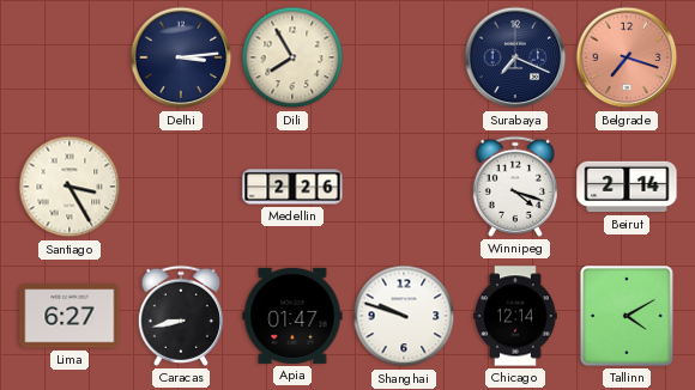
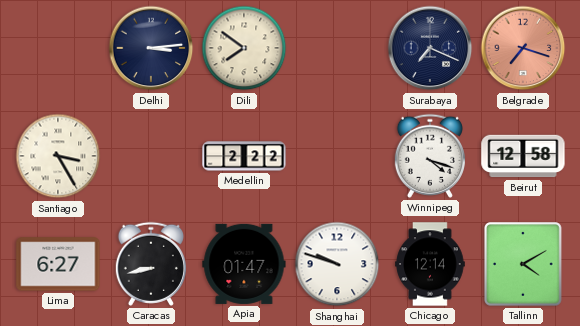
Dili: 7:55 -> 7:51
Medellin: 2:26 -> 2:22
Beirut: 2:14 -> 12:58
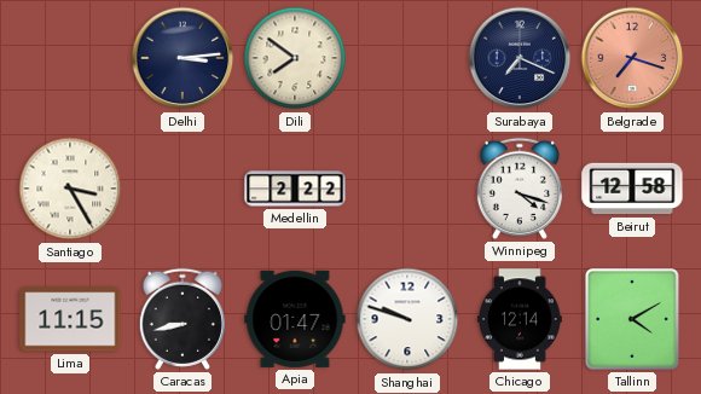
Lima: 6:27 -> 11:15
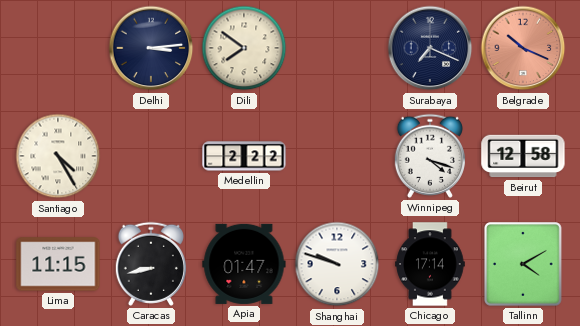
Belgrade: 7:18 -> 10:19
Santiago: 3:25 -> 4:25
Chicago: 12:14 -> 17:14
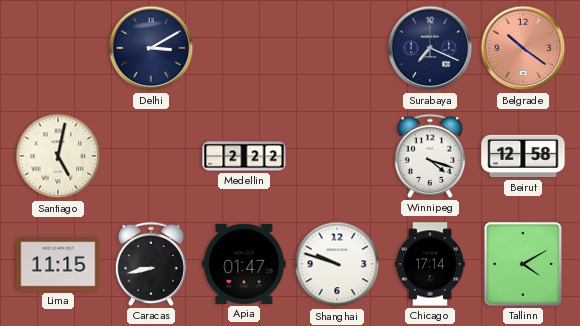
Delhi: 3:14 -> 3:10
Dili: 7:51 -> none
Belgrade: 10:19 -> 10:21
Santiago: 4:25 -> 5:02
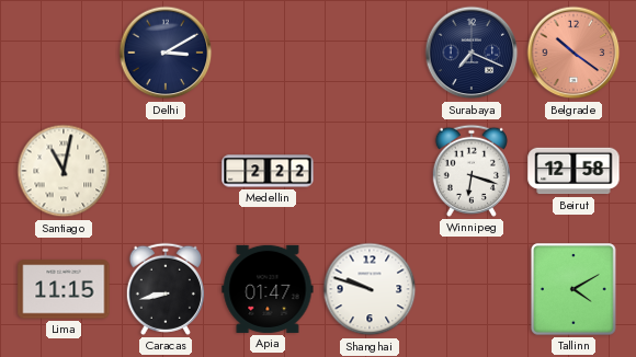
Santiago: 5:02 -> 11:02
Winnipeg: 4:18 -> 6:18
Chicago: 17:14 -> none
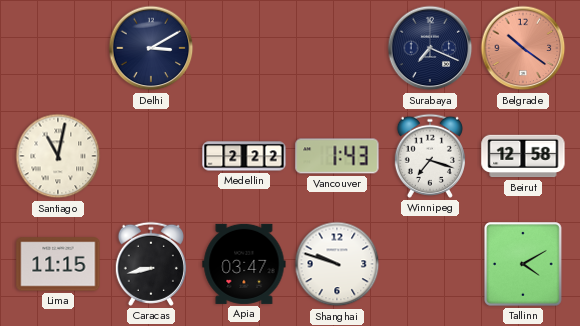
Vancouver: none -> 1:43
Winnipeg: 6:18 -> 7:18
Apia: 01:47 -> 03:47
